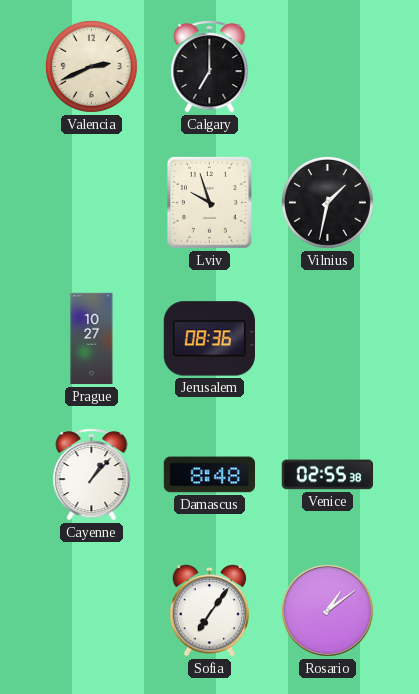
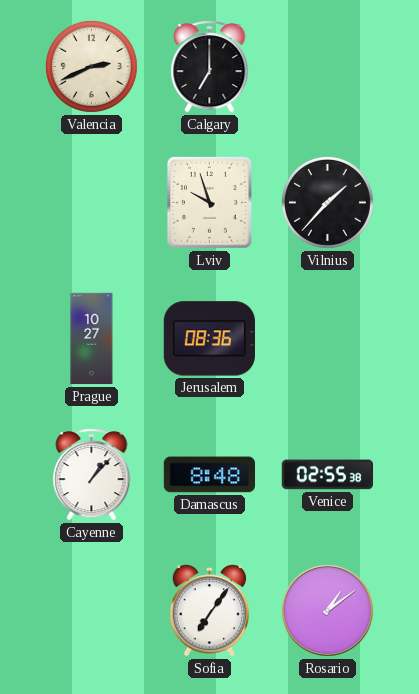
Vilnius: 1:32 -> 1:37
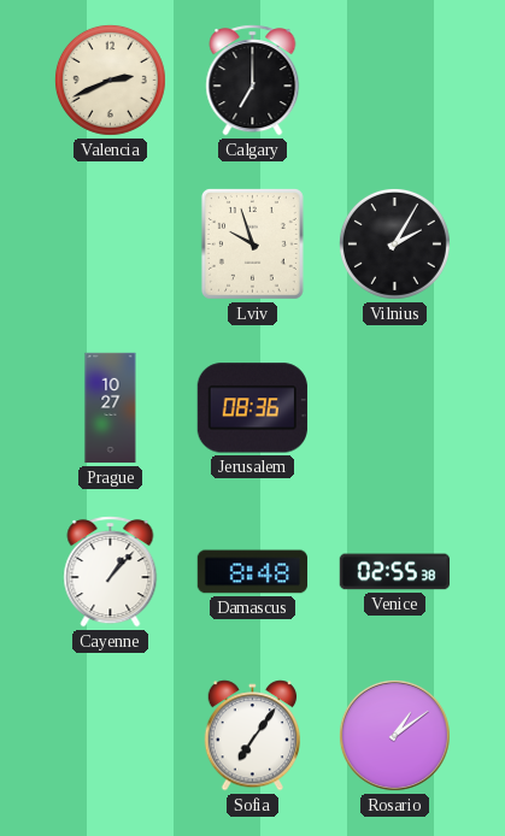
Vilnius: 1:37 -> 2:05
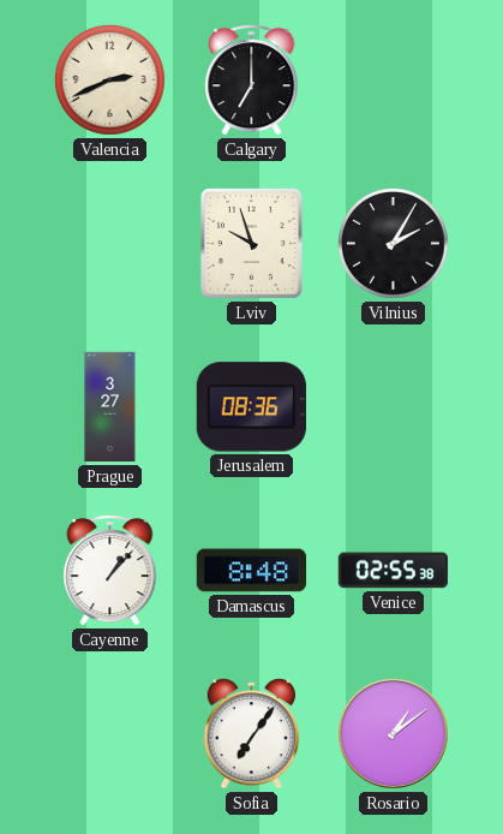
Prague: 10:27 -> 3:27
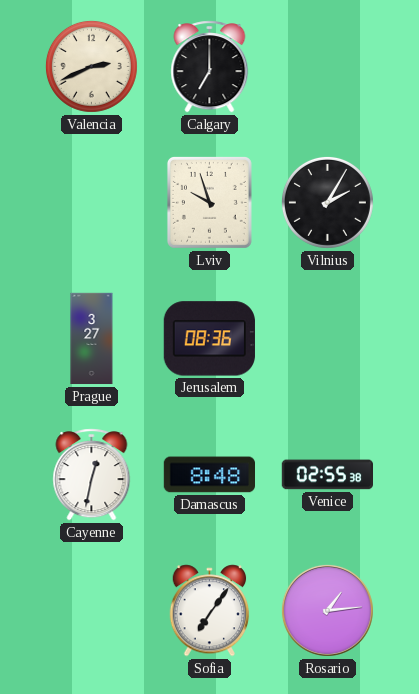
Cayenne: 1:07 -> 12:32
Rosario: 1:09 -> 1:14
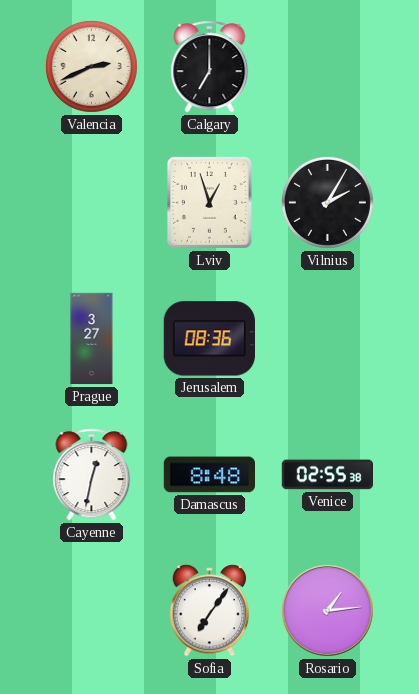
Lviv: 9:57 -> 12:57
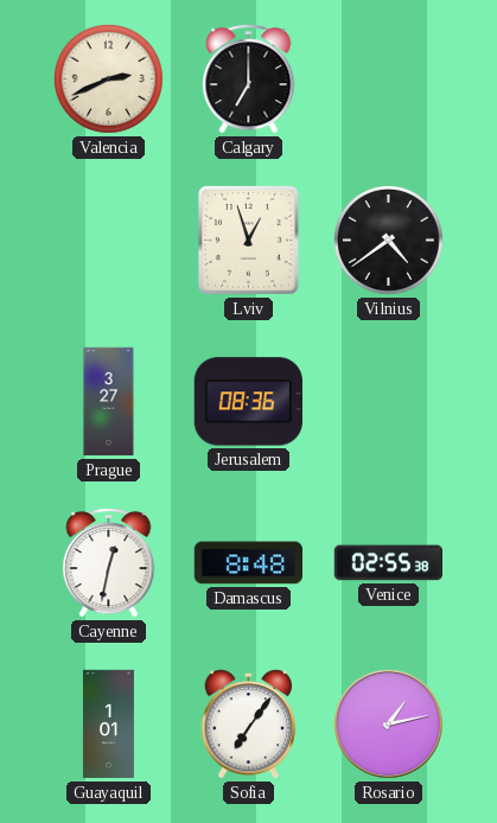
Vilnius: 2:05 -> 4:39
Guayaquil: none -> 1:01
Rosario: 1:14 -> 1:13
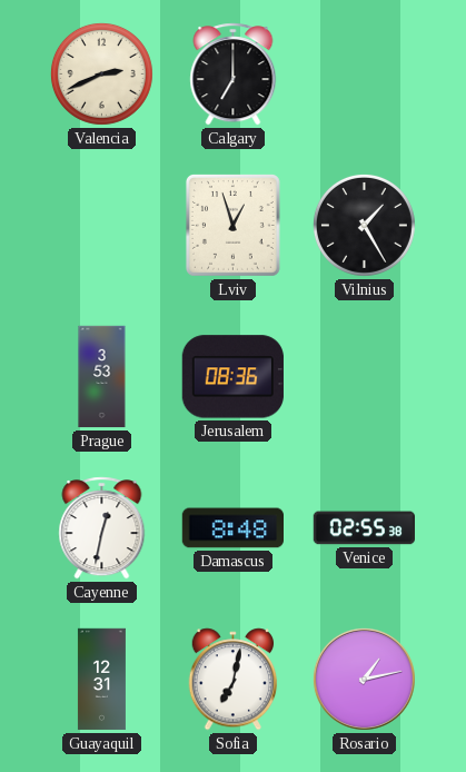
Vilnius: 4:39 -> 1:25
Prague: 3:27 -> 3:53
Guayaquil: 1:01 -> 12:31
Sofia: 7:06 -> 7:02
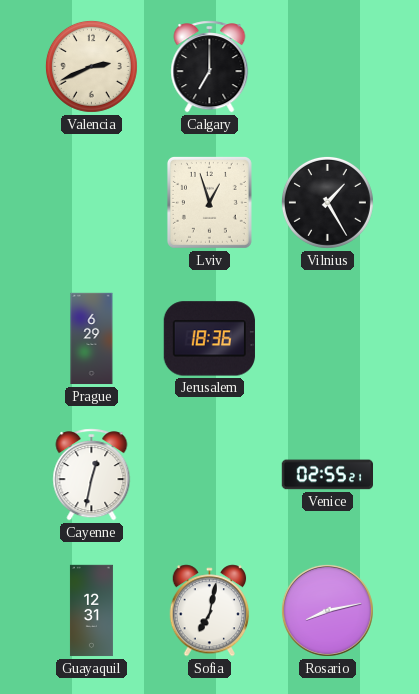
Prague: 3:53 -> 6:29
Jerusalem: 08:36 -> 18:36
Damascus: 8:48 -> none
Venice: 02:55:38 -> 02:55:21
Rosario: 1:13 -> 8:13
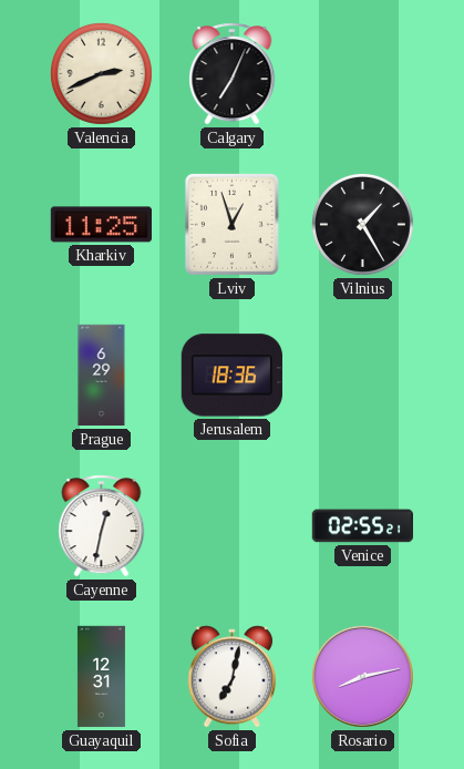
Calgary: 7:00 -> 7:04
Kharkiv: none -> 11:25
